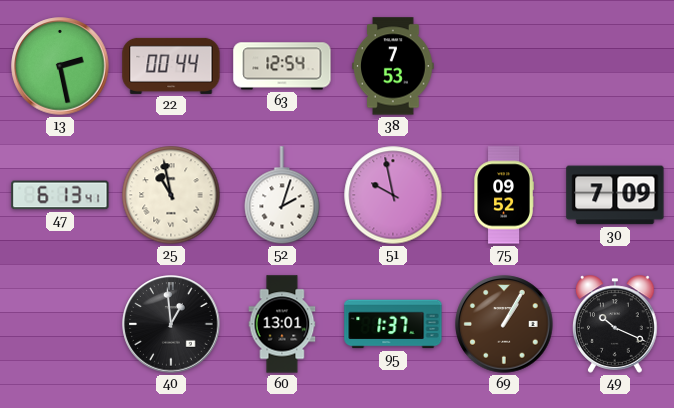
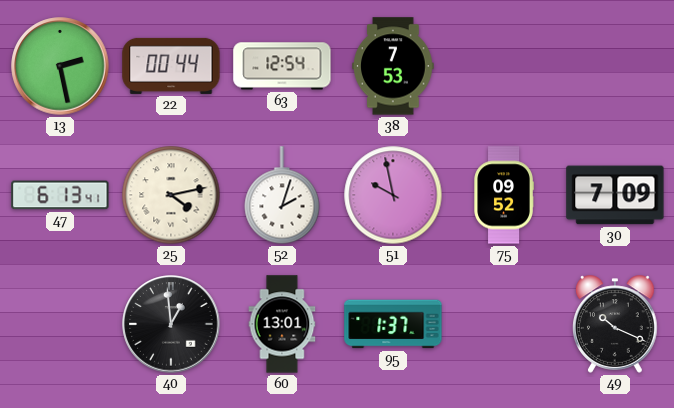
25: 10:58 -> 4:13
69: 1:05 -> none
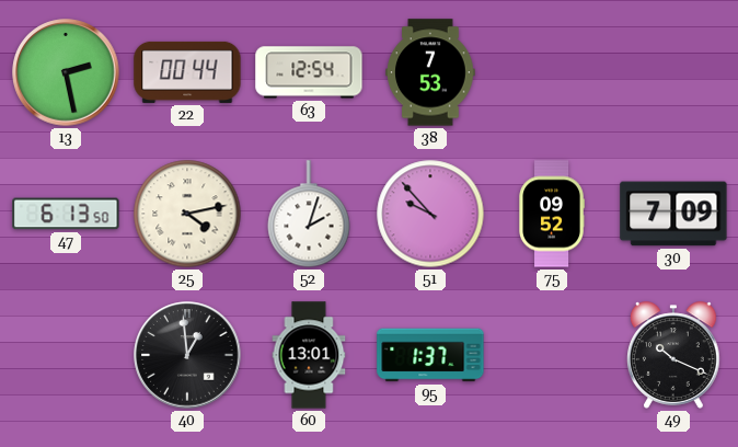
47: 6:13:41 -> 6:13:50
51: 9:58 -> 9:53
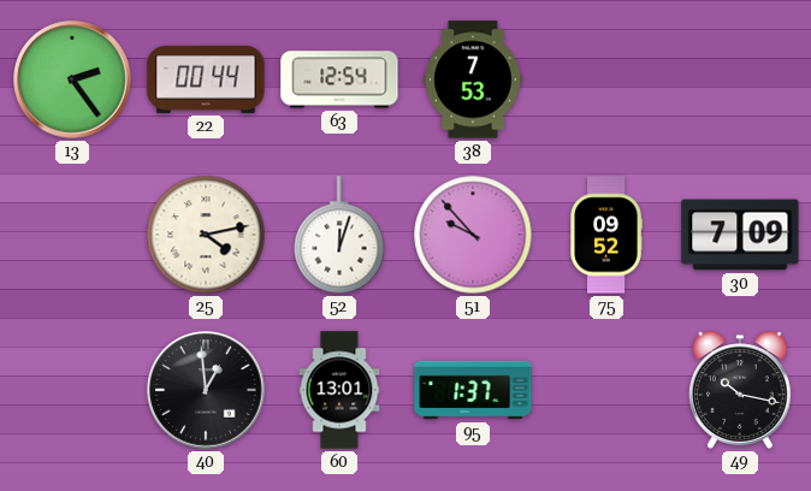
13: 2:28 -> 2:24
47: 6:13 -> none
52: 2:03 -> 12:03
49: 10:19 -> 10:17
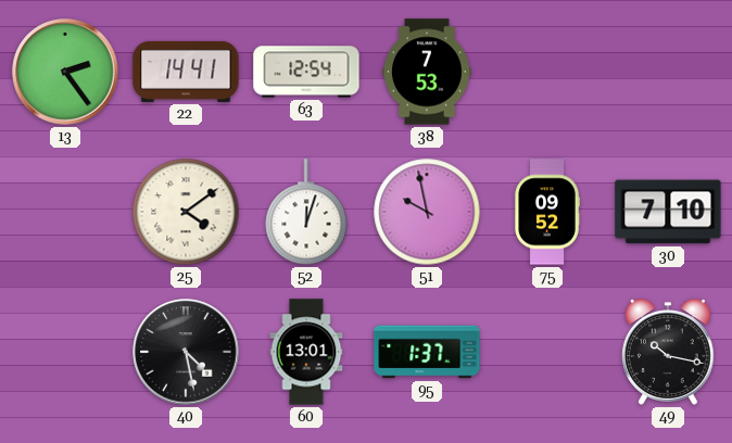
22: 00:44 -> 14:41
25: 4:13 -> 4:09
51: 9:53 -> 9:58
30: 7:09 -> 7:10
40: 12:59 -> 4:28
